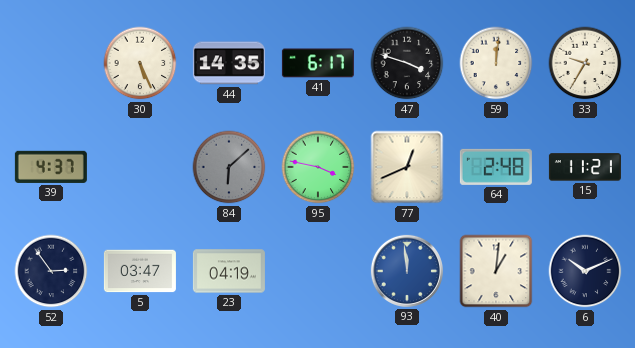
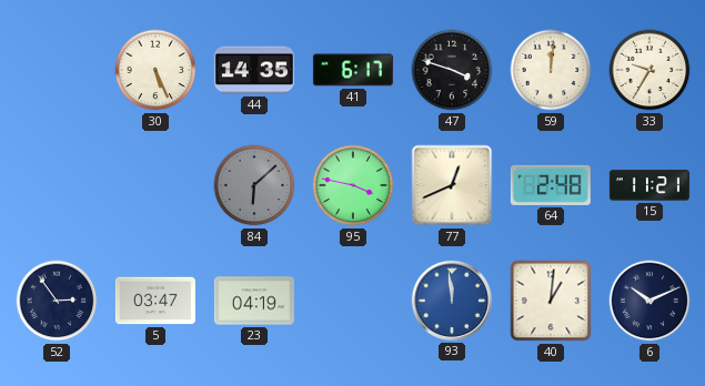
39: 4:37 -> none
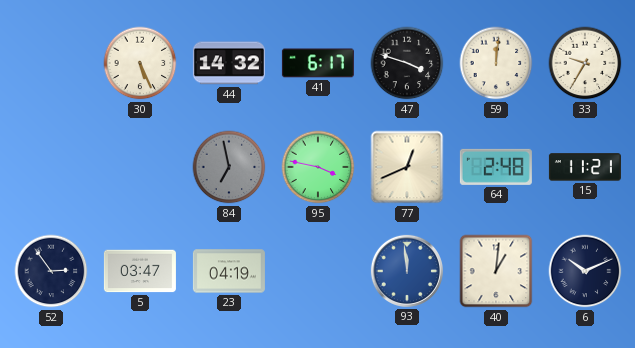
44: 14:35 -> 14:32
84: 6:08 -> 6:58
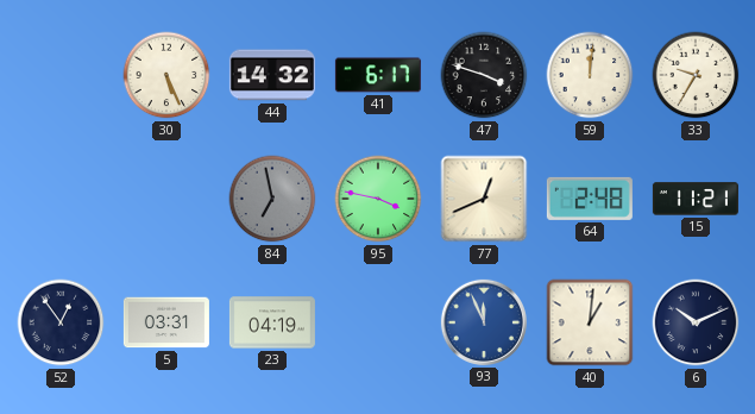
52: 2:54 -> 12:54
5: 03:47 -> 03:31
93: 11:59 -> 11:56
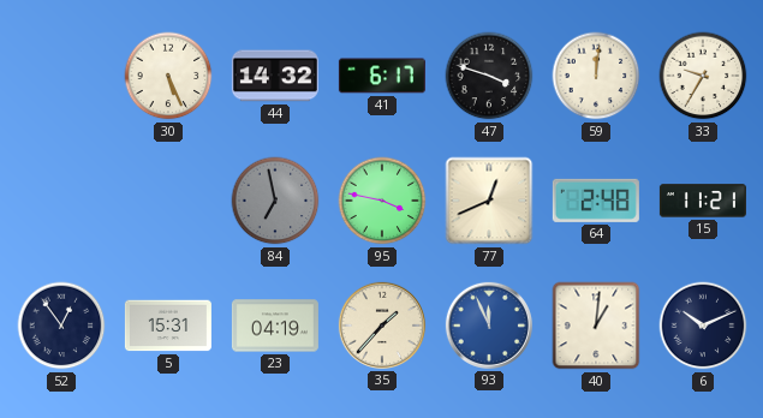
5: 03:31 -> 15:31
35: none -> 1:37
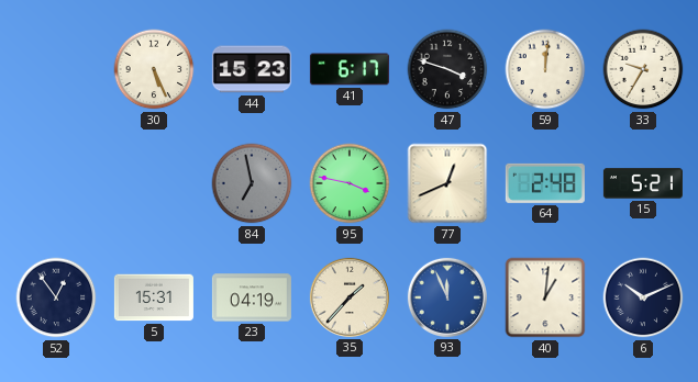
44: 14:32 -> 15:23
15: 11:21 -> 5:21
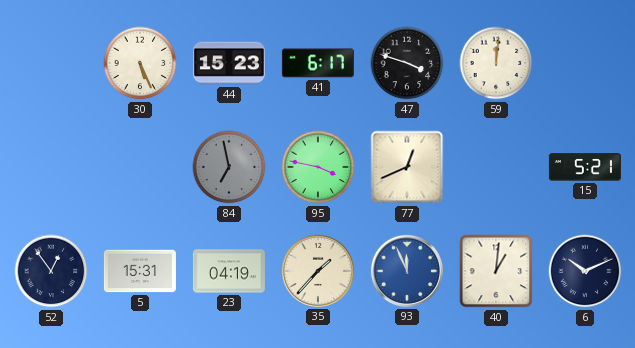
33: 9:35 -> none
64: 2:48 -> none
